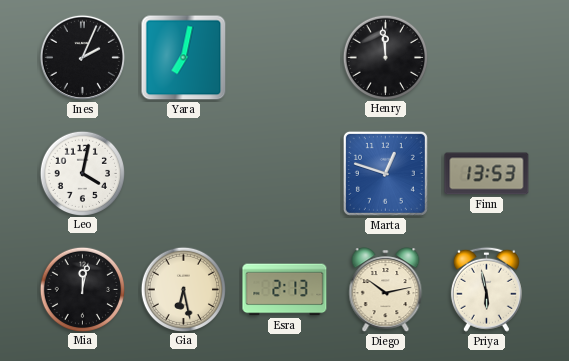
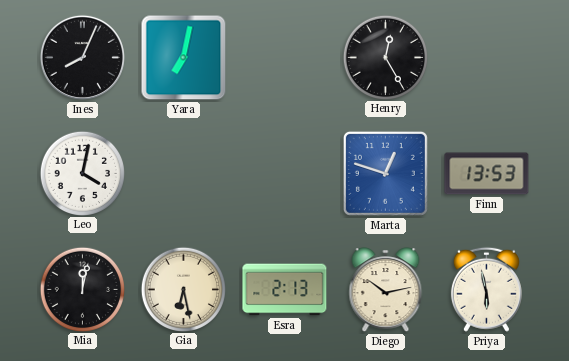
Ines: 2:04 -> 8:04
Henry: 11:59 -> 12:25
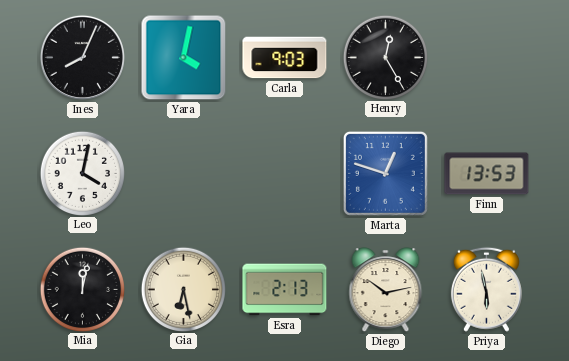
Yara: 7:02 -> 4:02
Carla: none -> 9:03
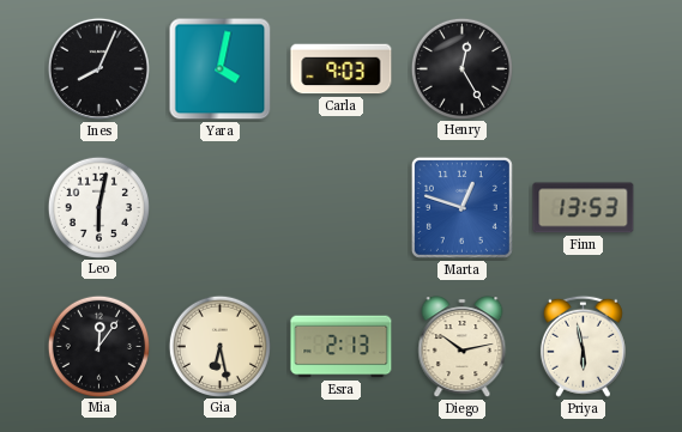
Leo: 4:02 -> 6:02
Mia: 12:02 -> 12:06
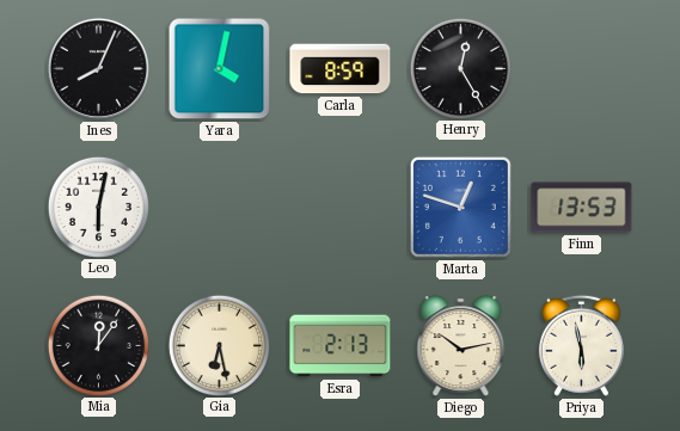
Carla: 9:03 -> 8:59
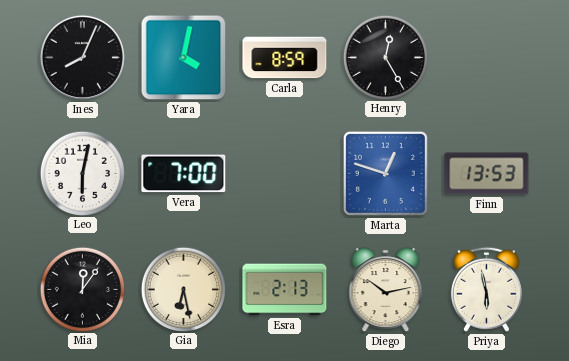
Vera: none -> 7:00
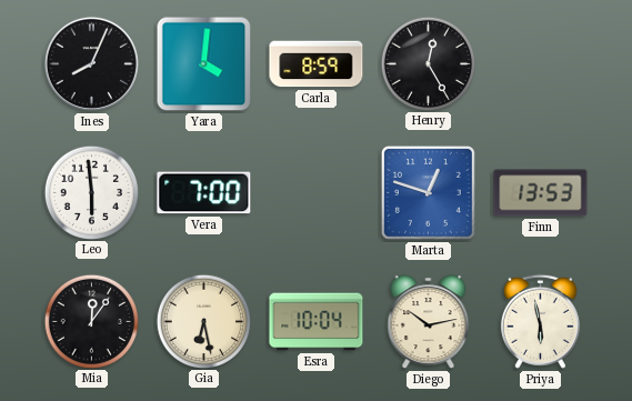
Yara: 4:02 -> 4:01
Leo: 6:02 -> 5:59
Esra: 2:13 -> 10:04
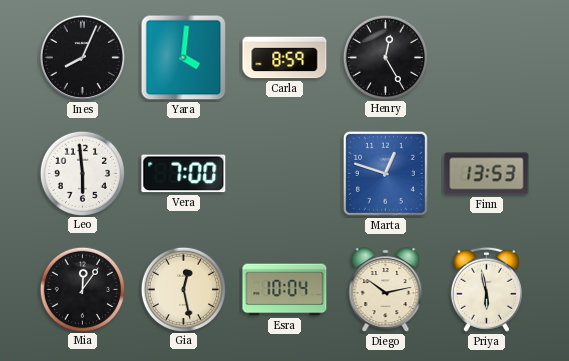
Gia: 6:28 -> 12:28
